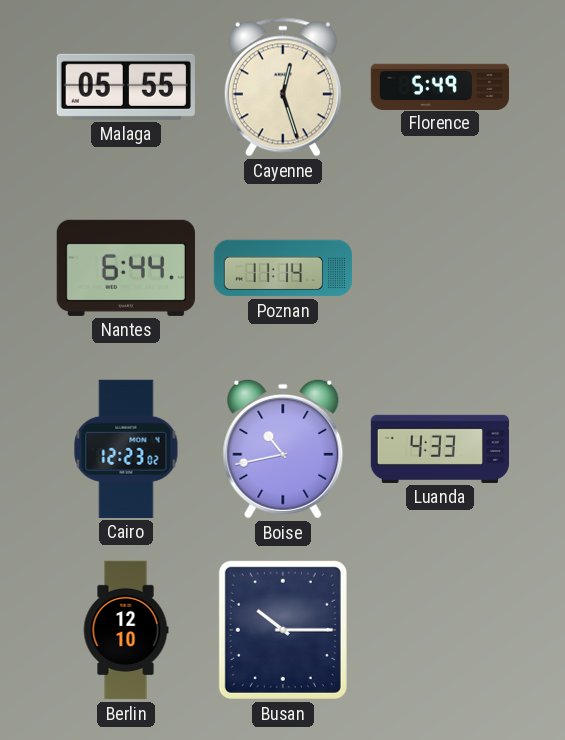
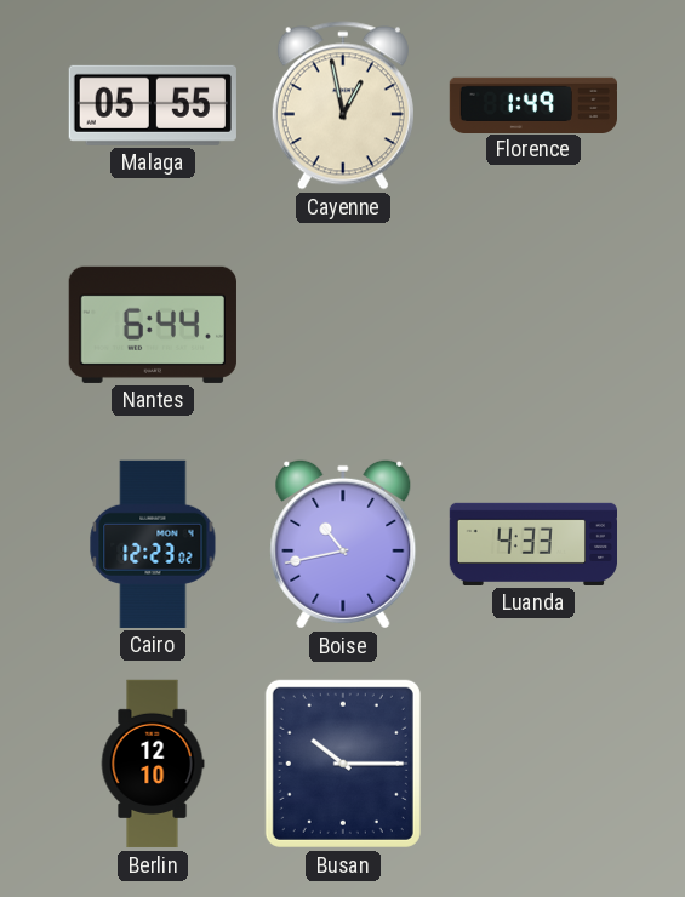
Cayenne: 12:27 -> 12:58
Florence: 5:49 -> 1:49
Poznan: 11:14 -> none
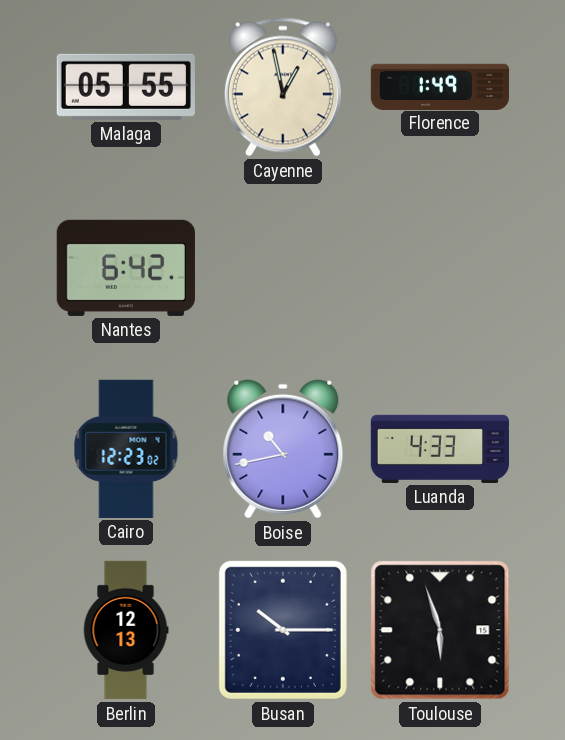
Nantes: 6:44 -> 6:42
Berlin: 12:10 -> 12:13
Toulouse: none -> 5:57
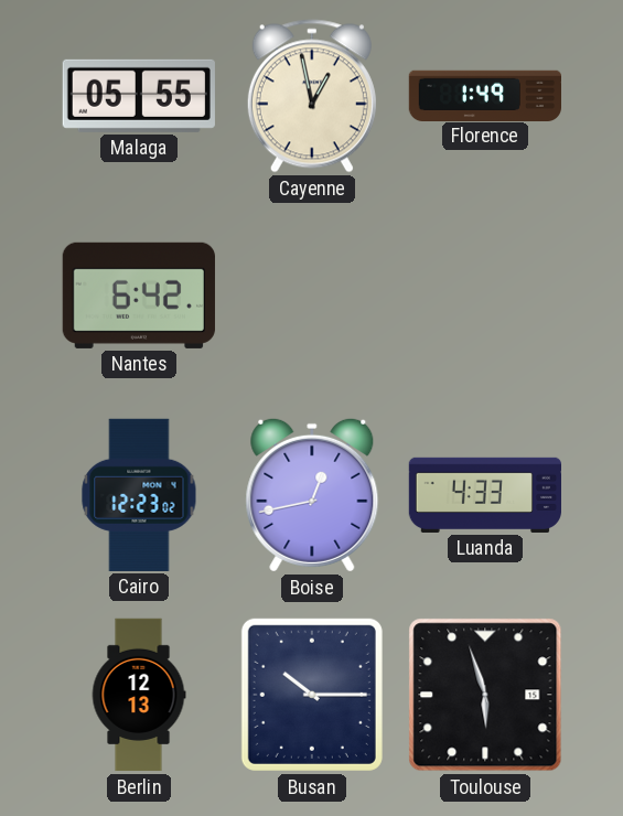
Boise: 10:43 -> 12:43
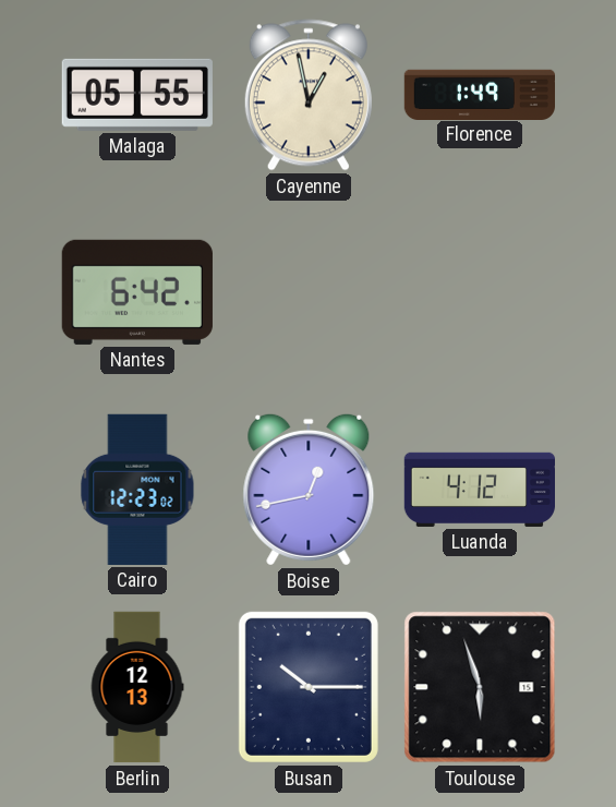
Luanda: 4:33 -> 4:12
